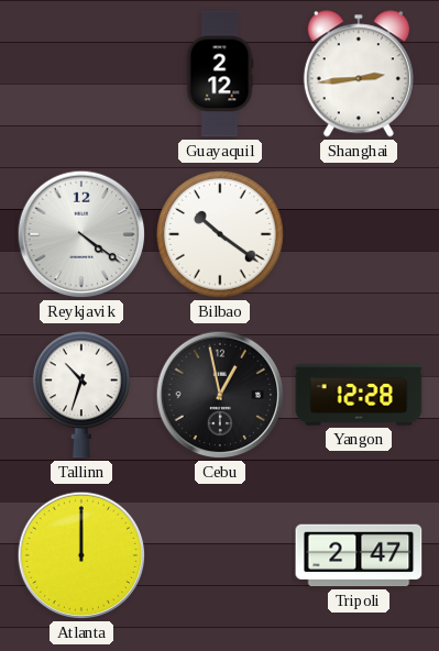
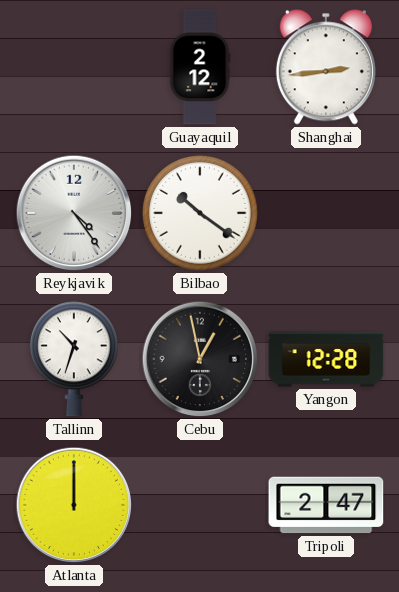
Reykjavik: 4:21 -> 4:24
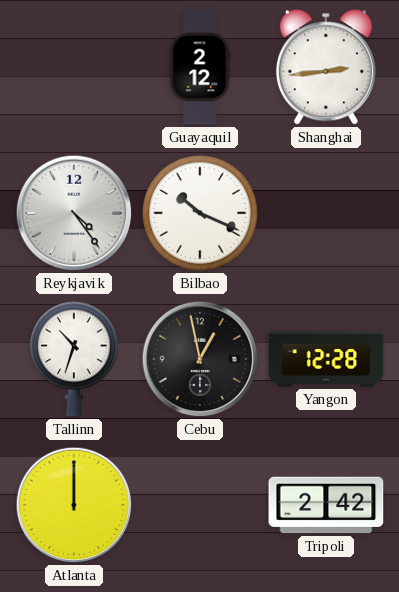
Bilbao: 10:21 -> 10:19
Tripoli: 2:47 -> 2:42
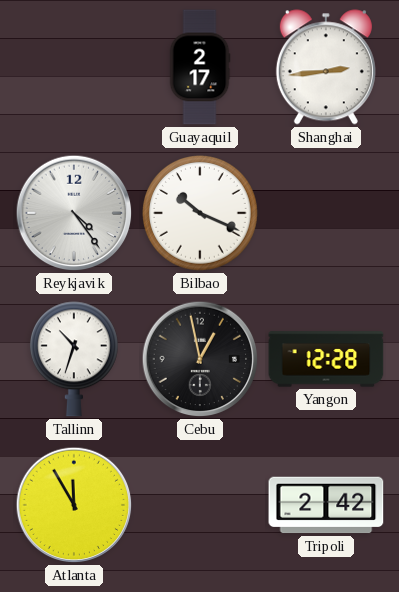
Guayaquil: 2:12 -> 2:17
Atlanta: 12:00 -> 11:55
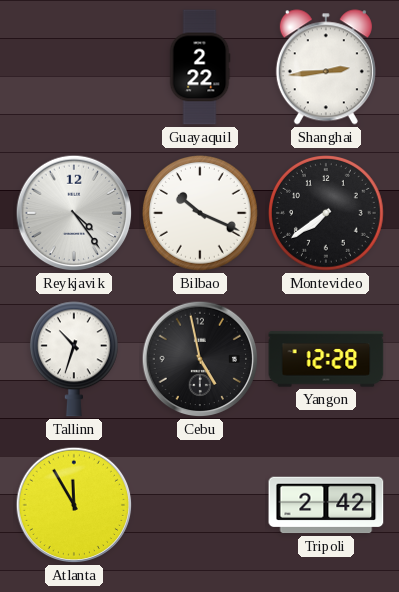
Guayaquil: 2:17 -> 2:22
Montevideo: none -> 7:39
Cebu: 12:58 -> 4:58
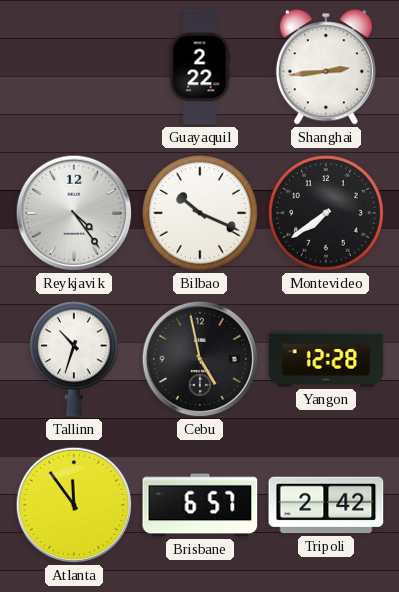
Atlanta: 11:55 -> 11:54
Brisbane: none -> 6:57
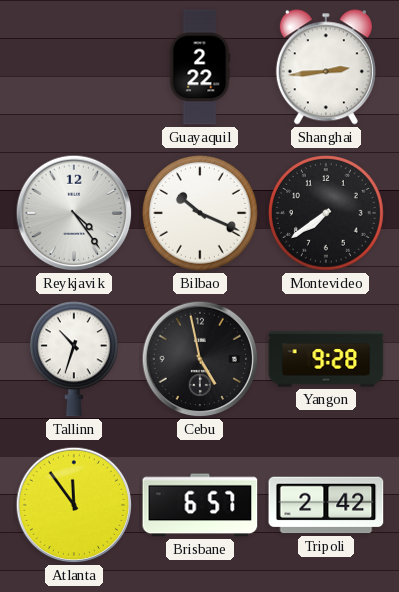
Yangon: 12:28 -> 9:28
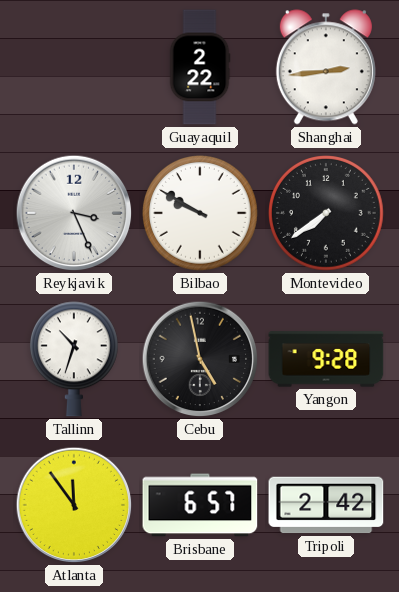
Reykjavik: 4:24 -> 3:26
Bilbao: 10:19 -> 9:50
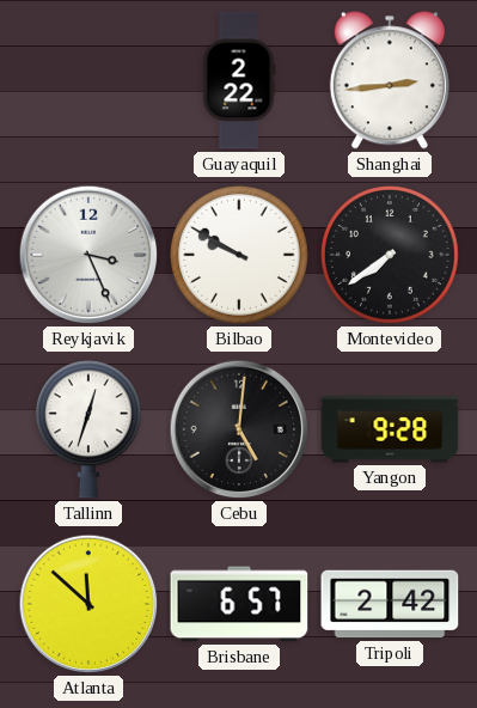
Tallinn: 10:33 -> 12:33
Cebu: 4:58 -> 5:01
Atlanta: 11:54 -> 11:52
